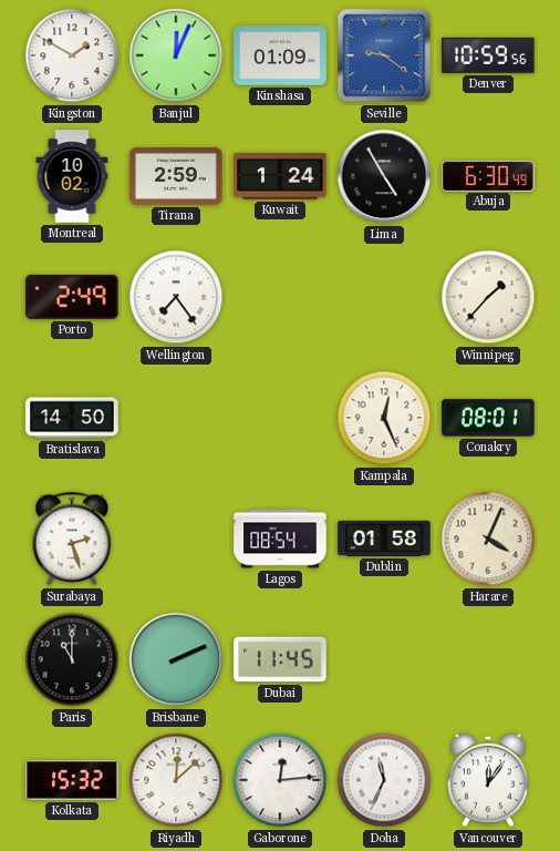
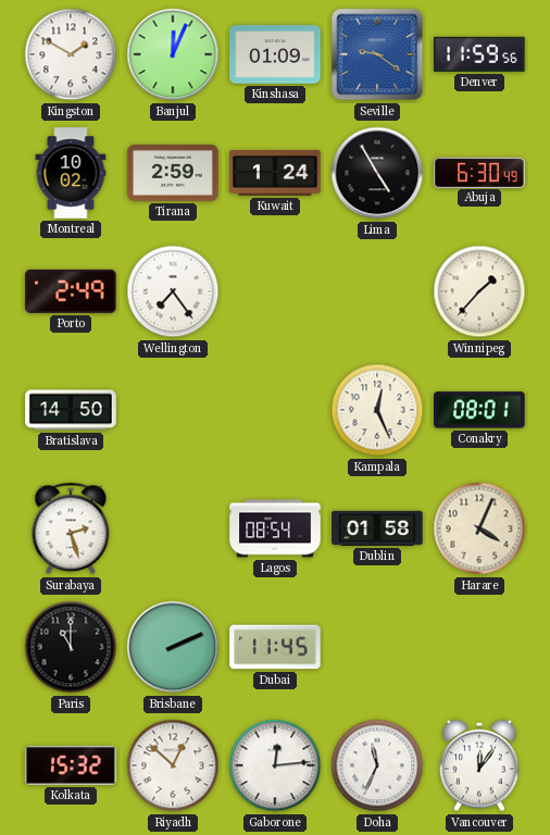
Denver: 10:59 -> 11:59
Riyadh: 12:08 -> 12:52
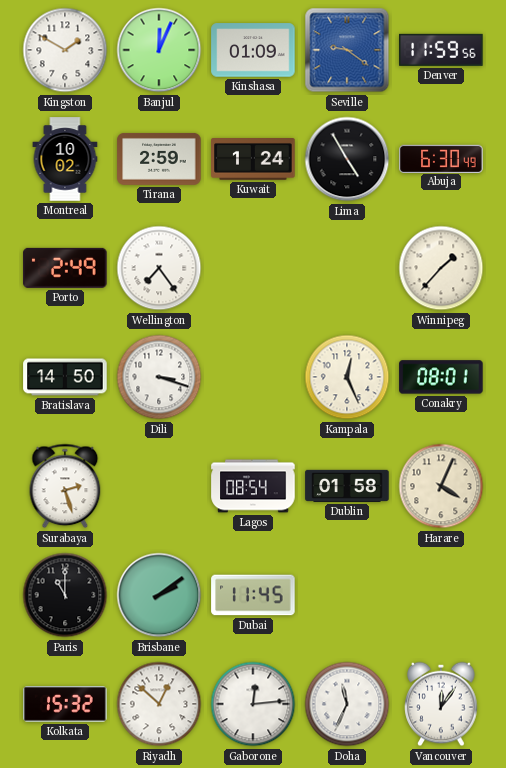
Dili: none -> 3:18
Brisbane: 2:11 -> 2:09
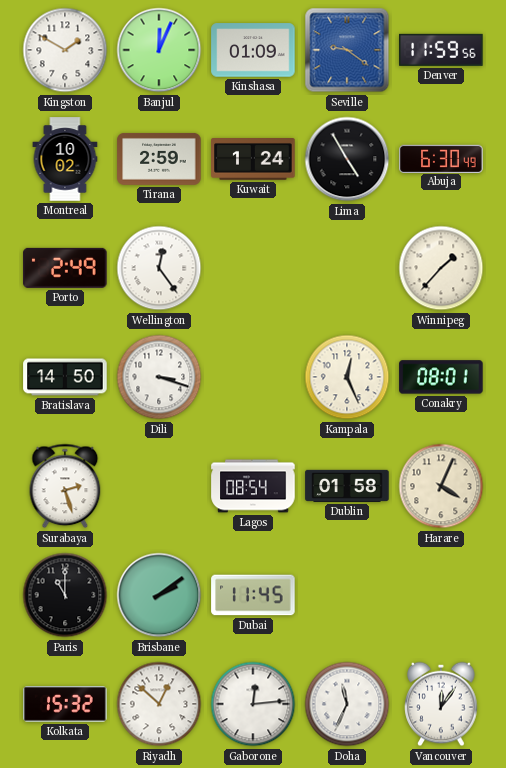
Wellington: 7:24 -> 12:24
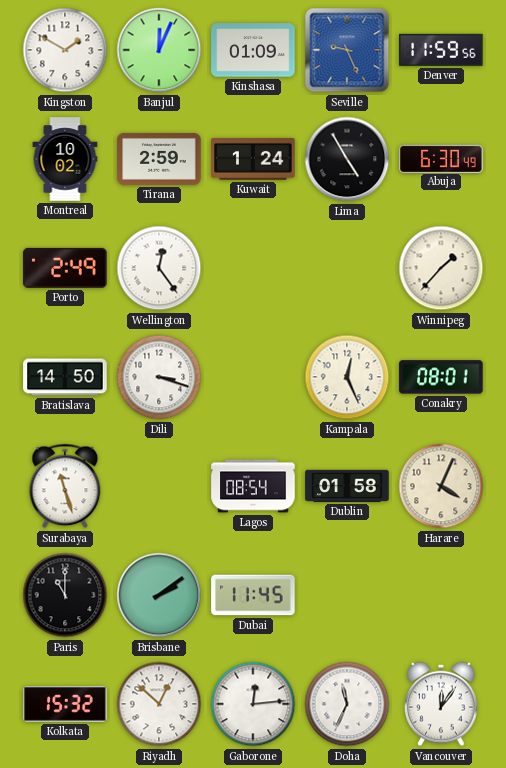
Seville: 9:21 -> 9:26
Surabaya: 2:27 -> 11:27
